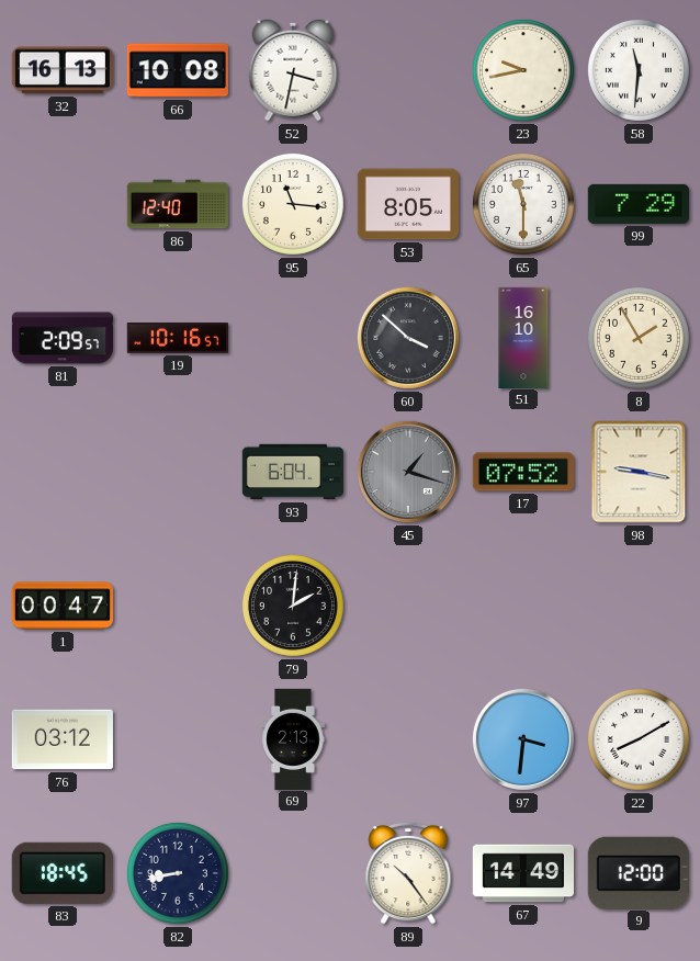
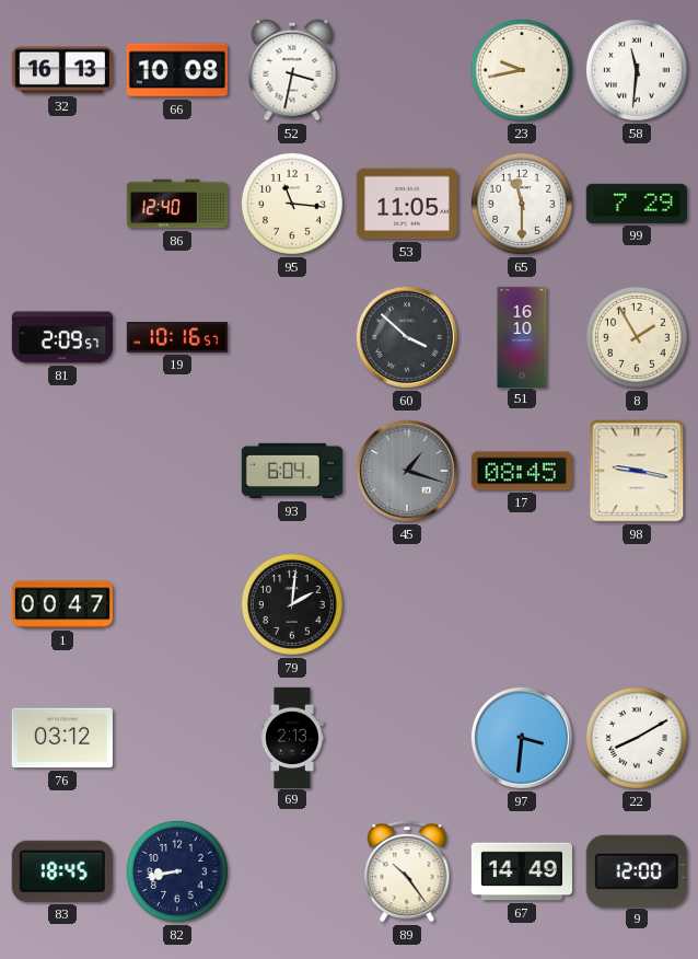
53: 8:05 -> 11:05
17: 07:52 -> 08:45
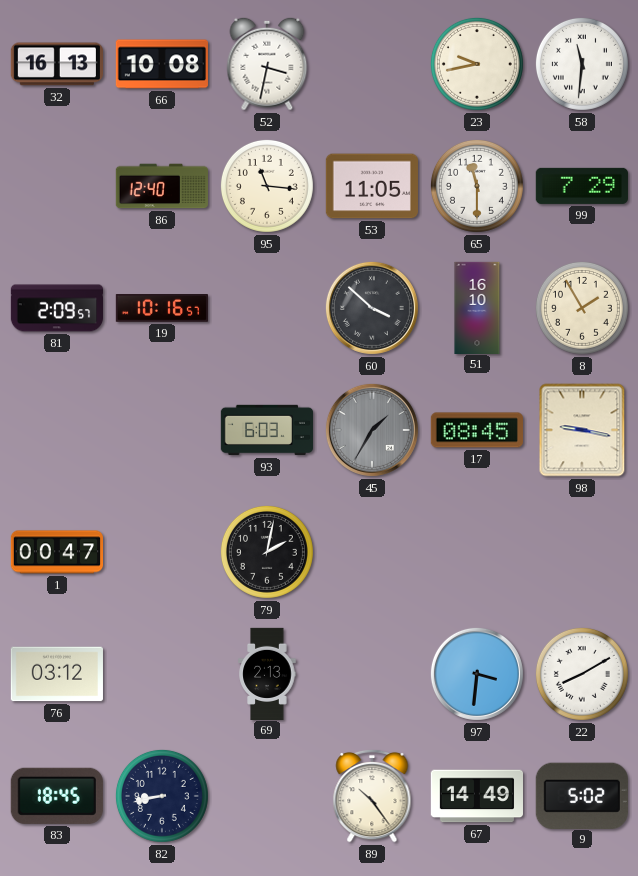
93: 6:04 -> 6:03
45: 1:18 -> 1:35
79: 2:01 -> 2:02
9: 12:00 -> 5:02
